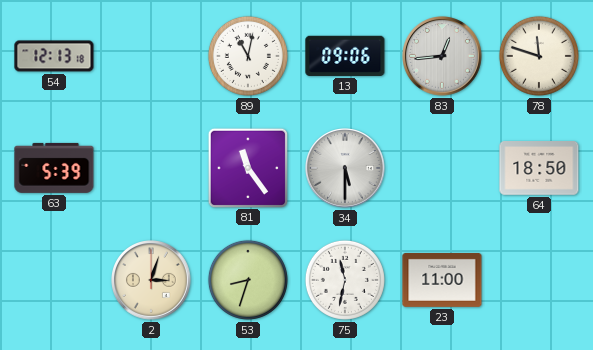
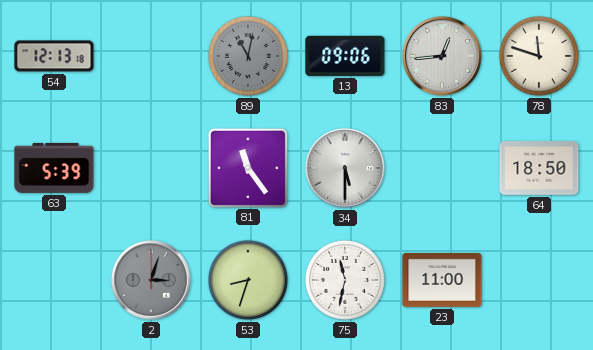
89 dial: white -> grey
2 dial: cream -> grey
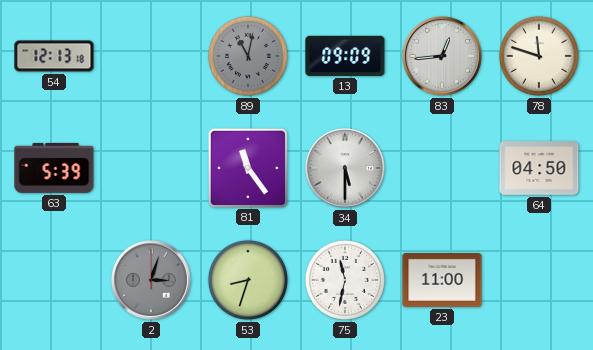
13: 09:06 -> 09:09
64: 18:50 -> 04:50
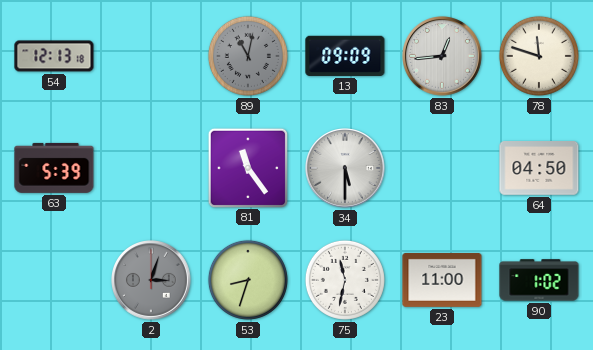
90: none -> 1:02
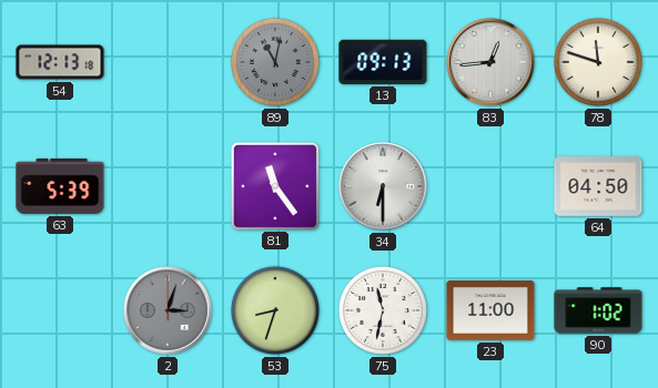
13: 09:09 -> 09:13
34: 5:30 -> 6:30
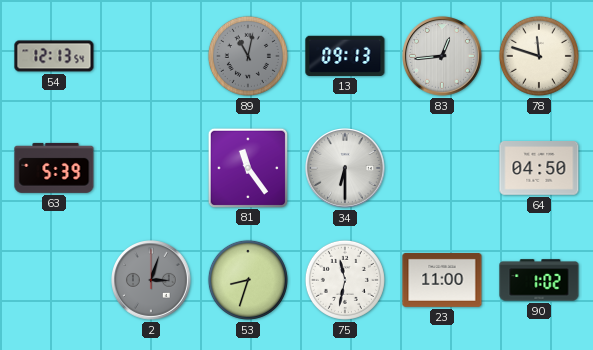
54: 12:13:18 -> 12:13:54
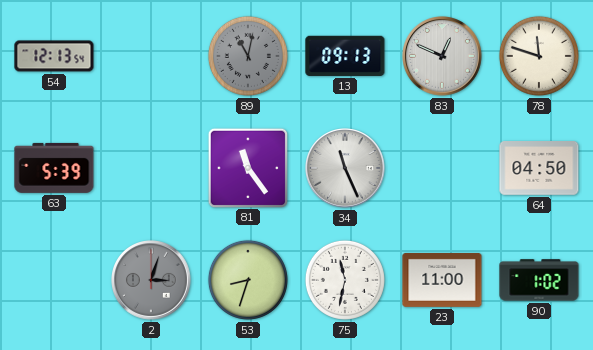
83: 12:44 -> 12:49
34: 6:30 -> 11:26
